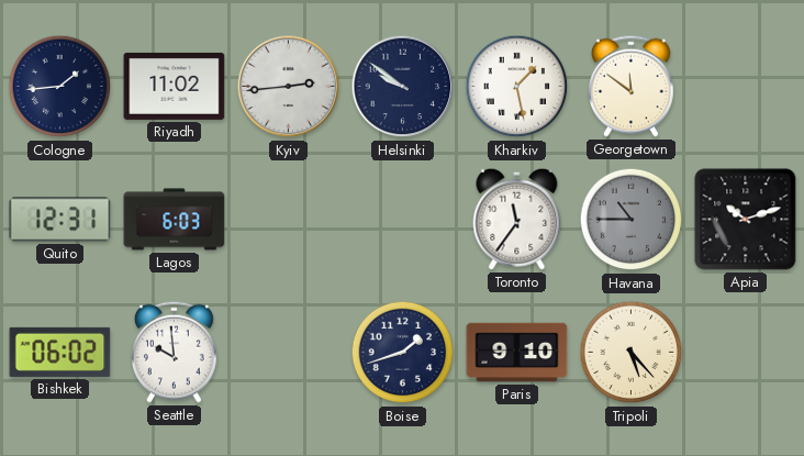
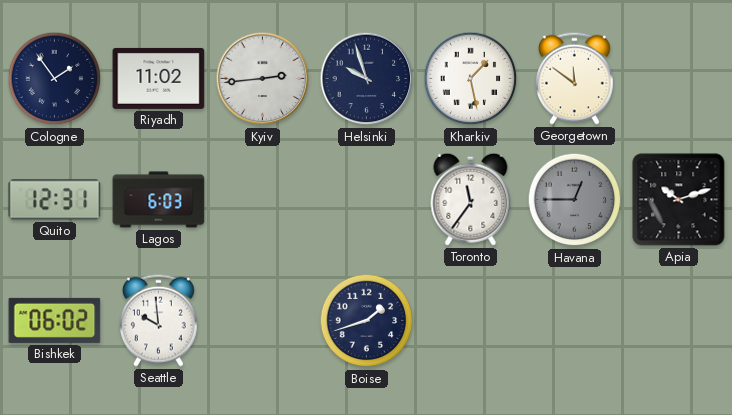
Cologne: 1:44 -> 1:54
Helsinki: 9:51 -> 9:57
Havana: 10:45 -> 12:45
Paris: 9:10 -> none
Tripoli: 5:23 -> none
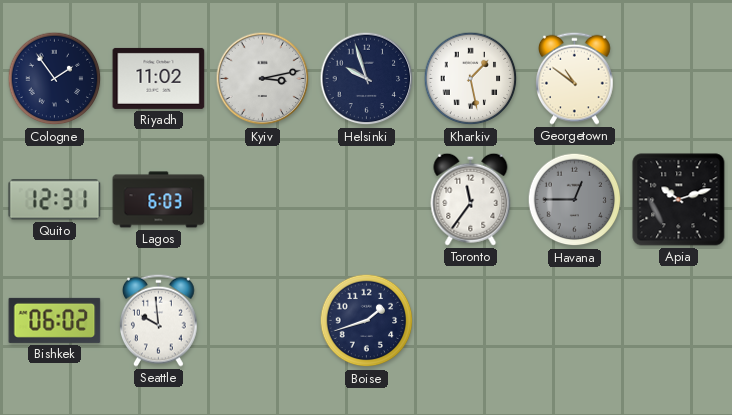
Kyiv: 2:44 -> 3:13
Georgetown: 11:51 -> 10:51
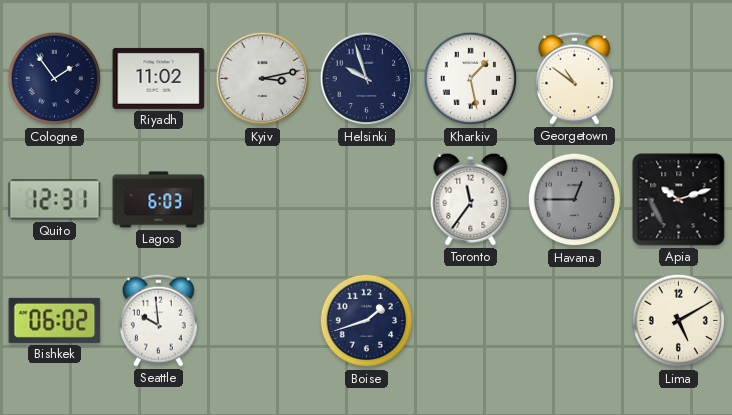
Lima: none -> 5:10
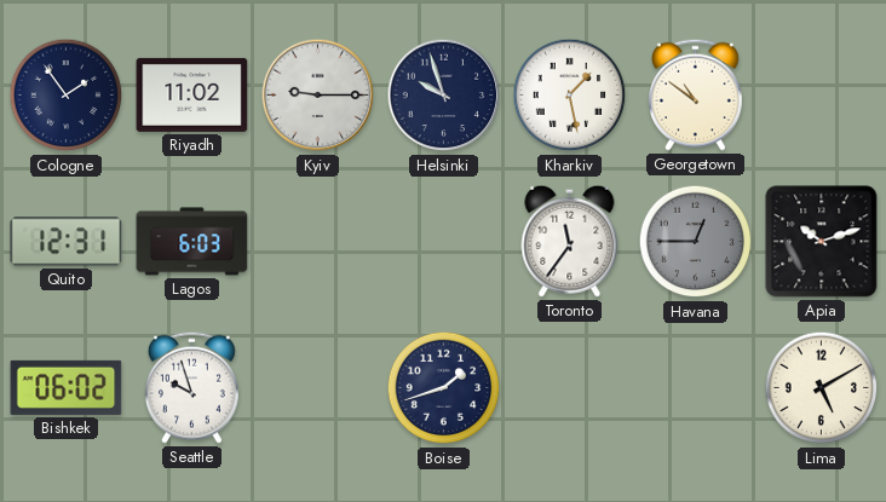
Kyiv: 3:13 -> 9:15
Seattle: 9:59 -> 9:57
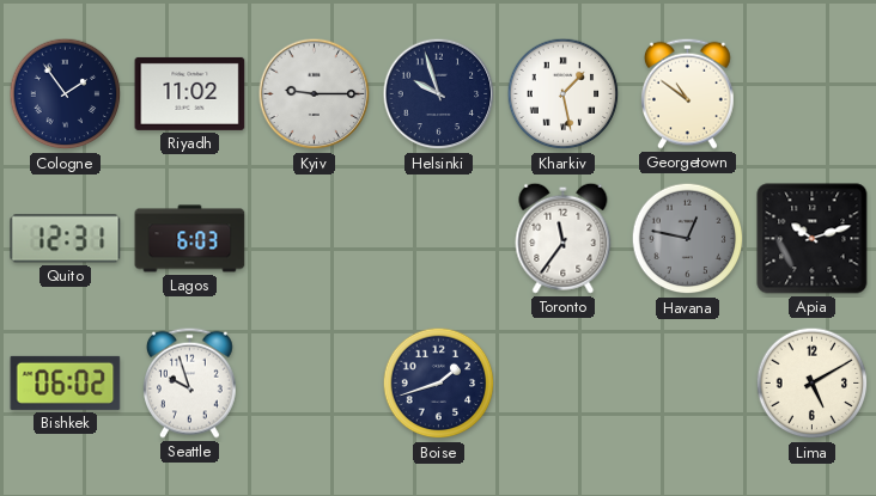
Havana: 12:45 -> 12:47
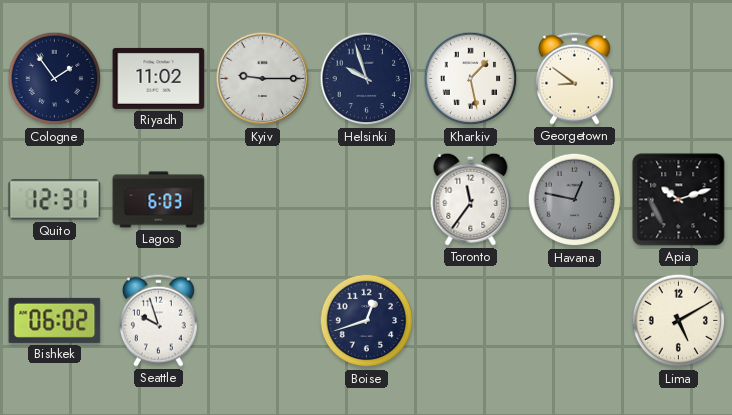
Georgetown: 10:51 -> 8:51
Boise: 1:42 -> 12:42
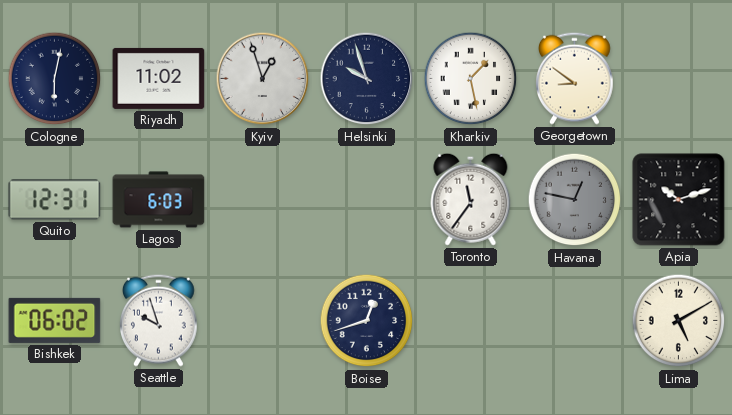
Cologne: 1:54 -> 6:02
Kyiv: 9:15 -> 12:57
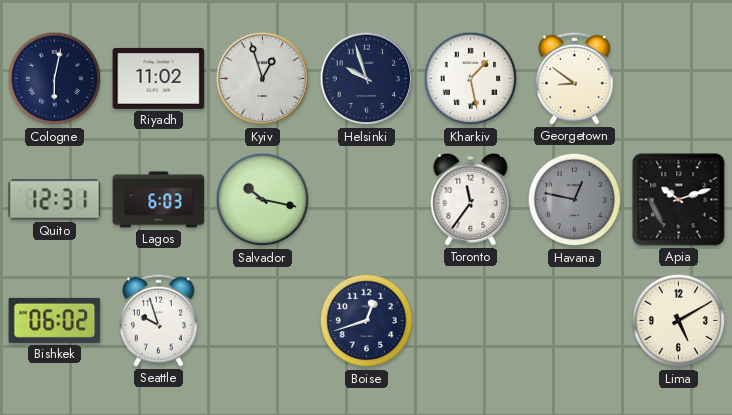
Salvador: none -> 10:17
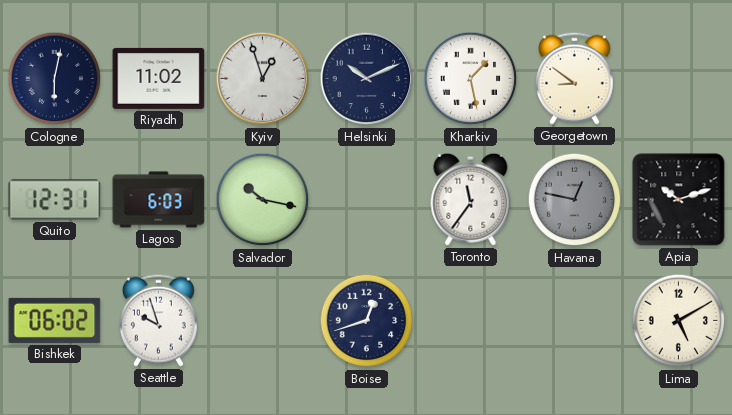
Helsinki: 9:57 -> 10:11
